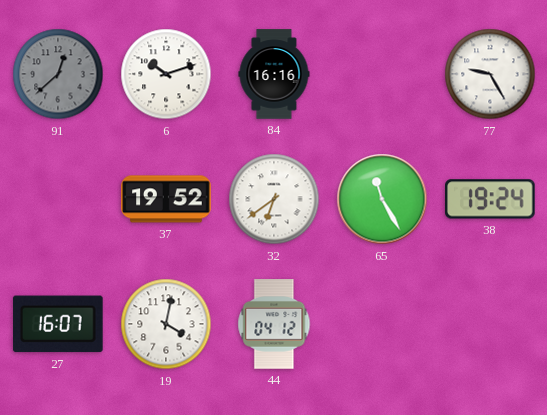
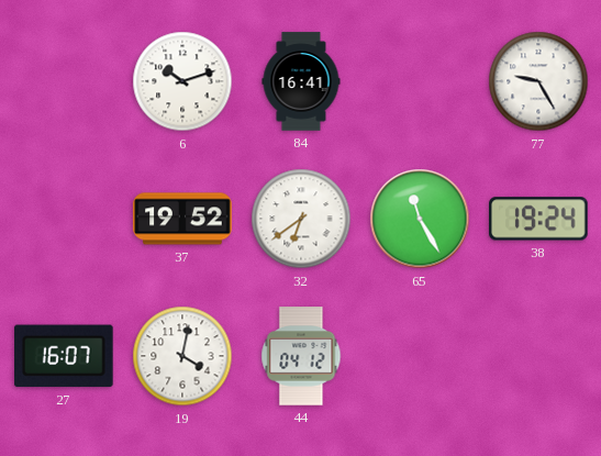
91: 12:38 -> none
84: 16:16 -> 16:41
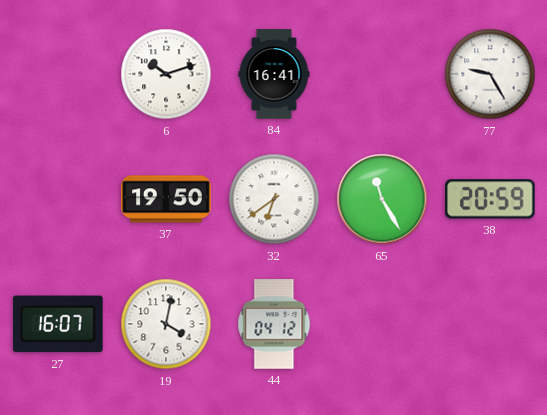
37: 19:52 -> 19:50
38: 19:24 -> 20:59
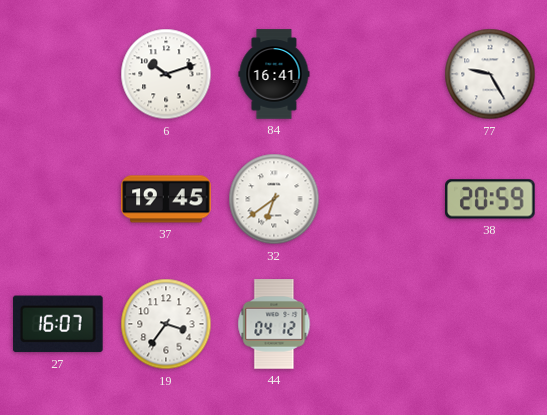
37: 19:50 -> 19:45
65: 11:25 -> none
19: 4:02 -> 3:36
